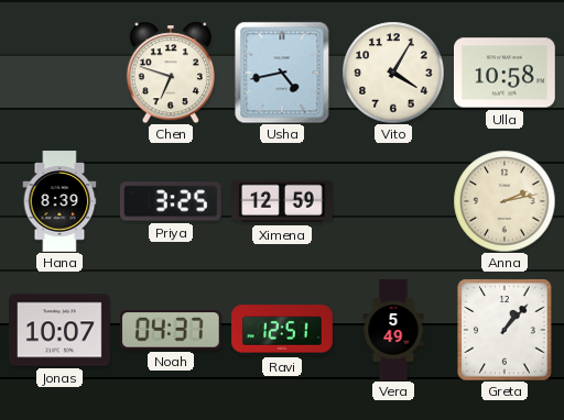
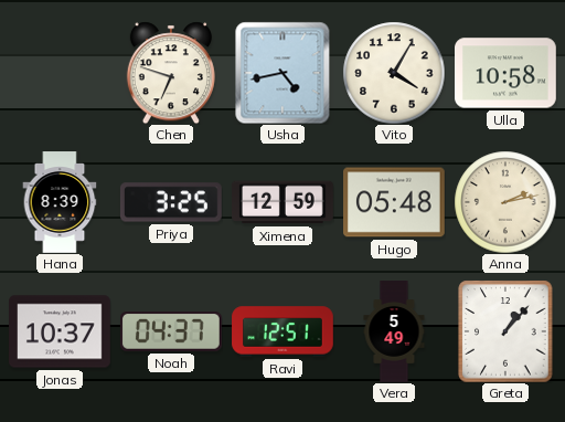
Hugo: none -> 05:48
Jonas: 10:07 -> 10:37
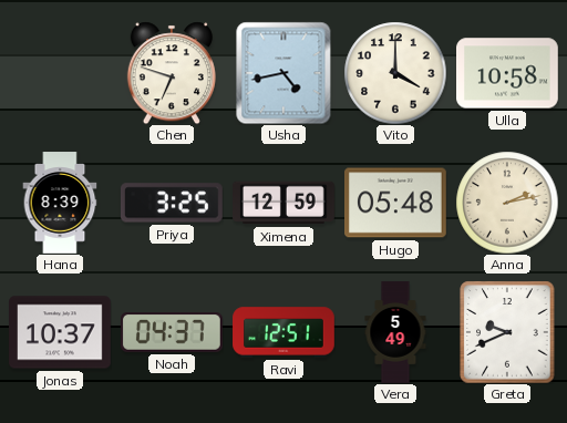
Vito: 4:05 -> 4:00
Greta: 1:07 -> 9:41
